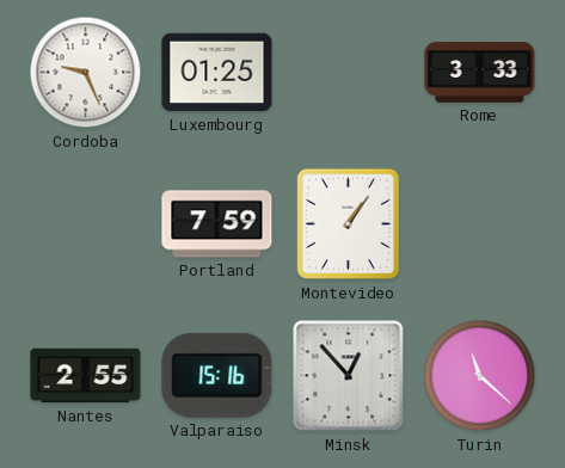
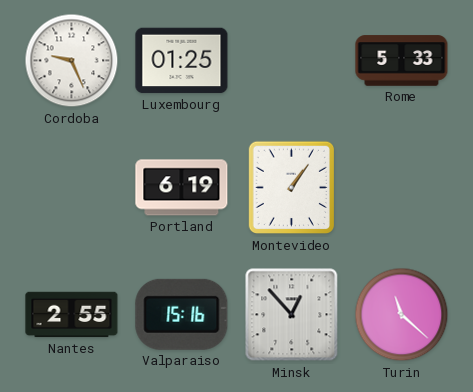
Rome: 3:33 -> 5:33
Portland: 7:59 -> 6:19
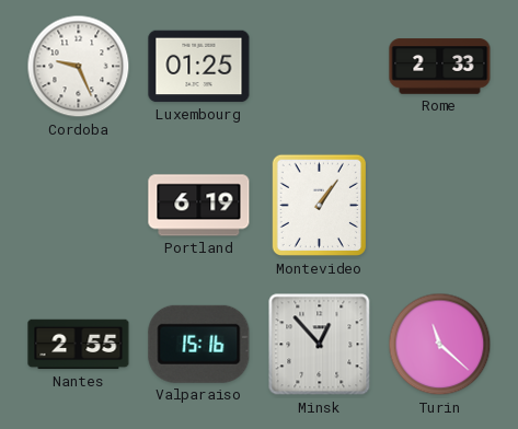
Rome: 5:33 -> 2:33
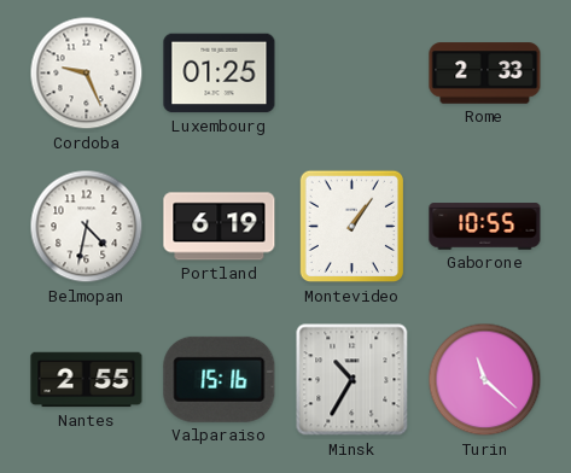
Belmopan: none -> 4:32
Gaborone: none -> 10:55
Minsk: 12:53 -> 10:35
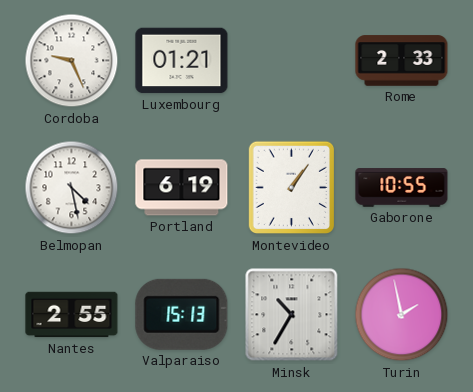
Luxembourg: 01:25 -> 01:21
Belmopan: 4:32 -> 4:28
Valparaiso: 15:16 -> 15:13
Turin: 11:22 -> 1:58
